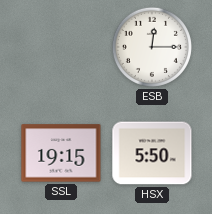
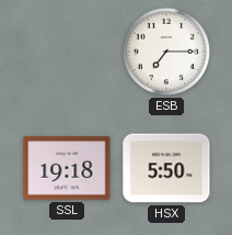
ESB: 12:15 -> 7:15
SSL: 19:15 -> 19:18
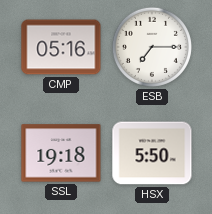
CMP: none -> 05:16
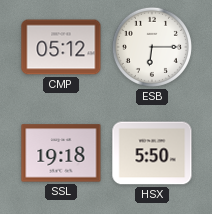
CMP: 05:16 -> 05:12
ESB: 7:15 -> 6:15
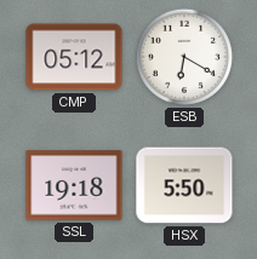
ESB: 6:15 -> 6:20
